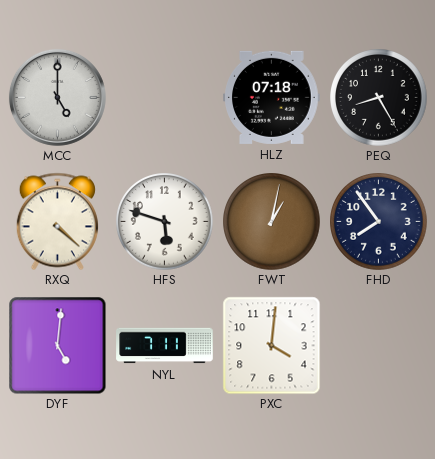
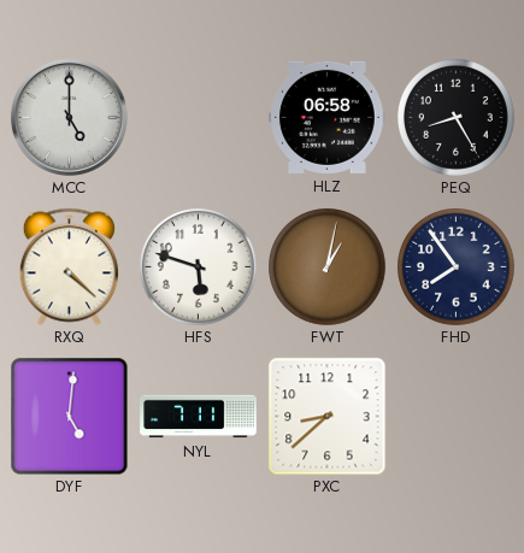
HLZ: 07:18 -> 06:58
PXC: 4:01 -> 8:38
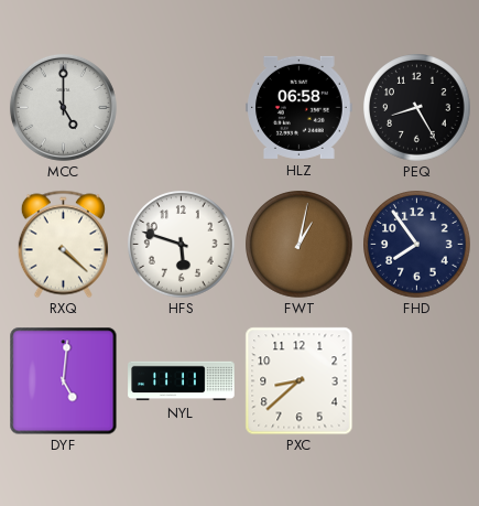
NYL: 7:11 -> 11:11
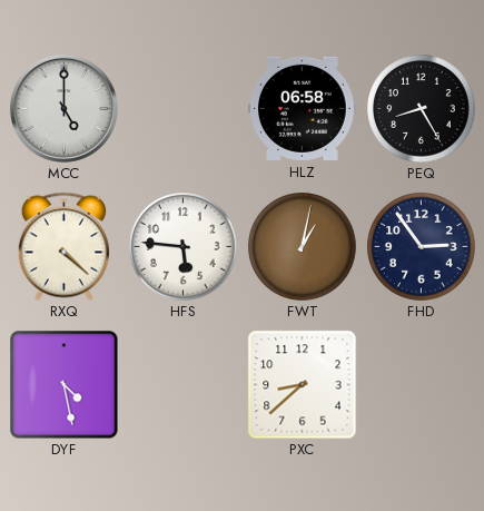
HFS: 5:48 -> 5:46
FHD: 7:54 -> 2:54
DYF: 5:01 -> 4:28
NYL: 11:11 -> none
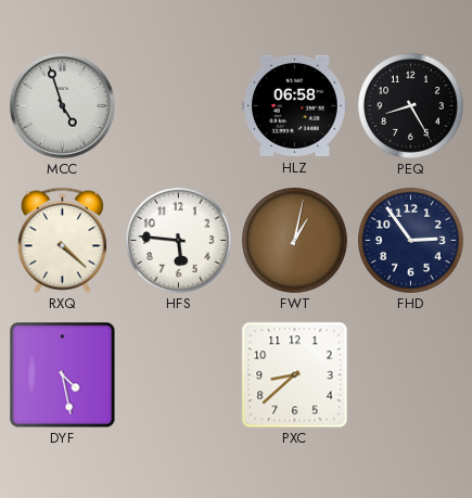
MCC: 5:00 -> 4:57
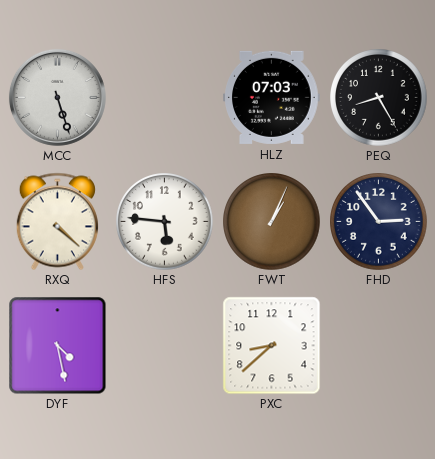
MCC: 4:57 -> 5:27
HLZ: 06:58 -> 07:03
FWT: 1:02 -> 1:04
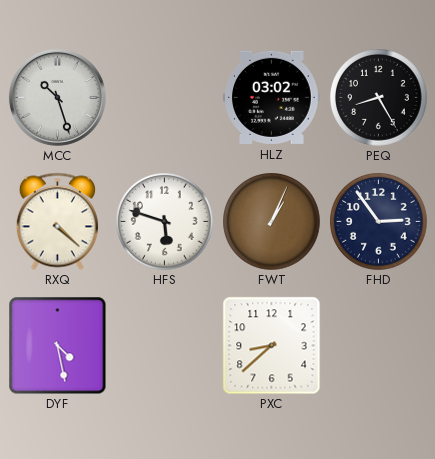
MCC: 5:27 -> 10:27
HLZ: 07:03 -> 03:02
HFS: 5:46 -> 5:48
